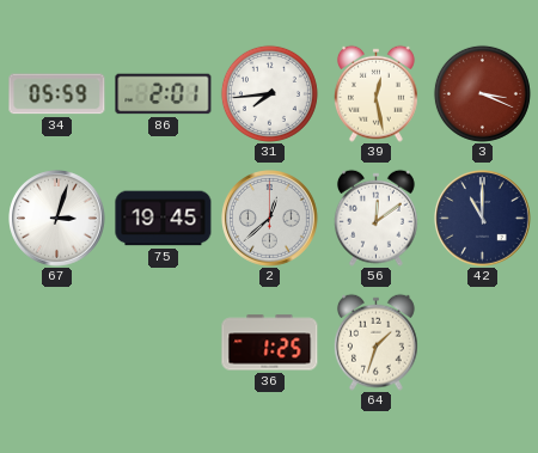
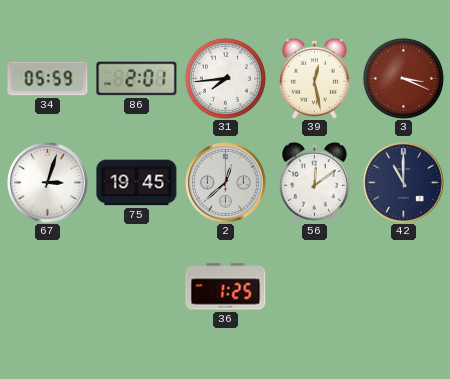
64: 1:33 -> none
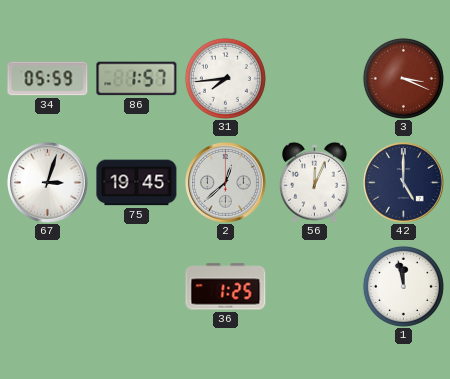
86: 2:01 -> 1:57
39: 12:28 -> none
56: 12:09 -> 12:04
42: 11:00 -> 5:00
1: none -> 11:58
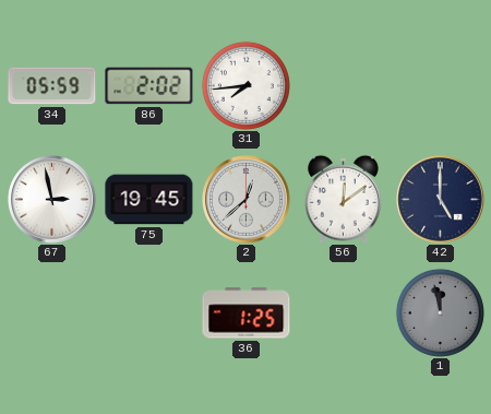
86: 1:57 -> 2:02
3: 3:19 -> none
67: 3:03 -> 2:58
56: 12:04 -> 12:09
1 dial: white -> grey
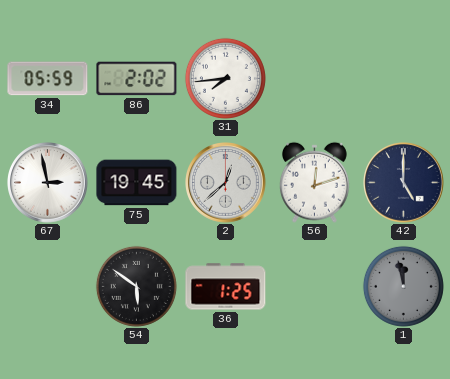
56: 12:09 -> 12:12
54: none -> 5:51
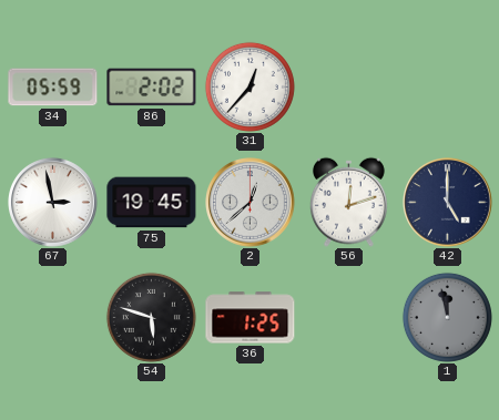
31: 7:44 -> 12:37
54: 5:51 -> 5:48
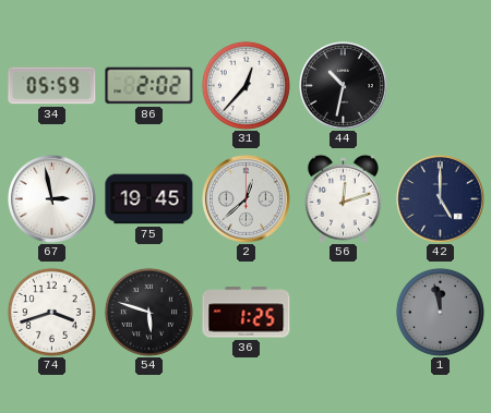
44: none -> 10:32
74: none -> 3:42
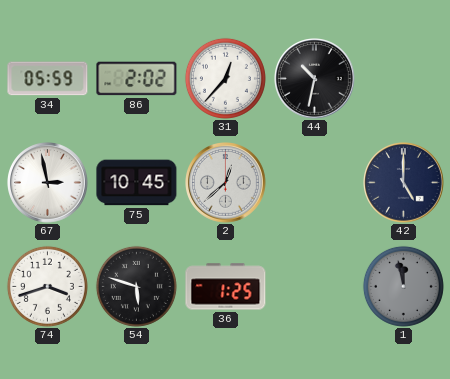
75: 19:45 -> 10:45
56: 12:12 -> none
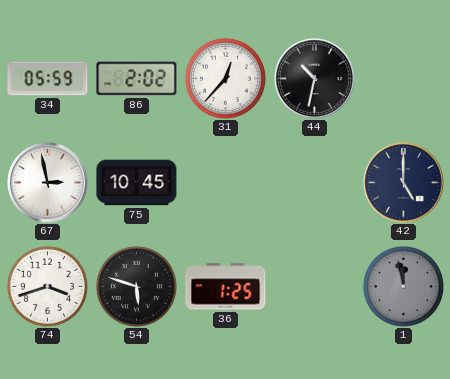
2: 12:38 -> none
